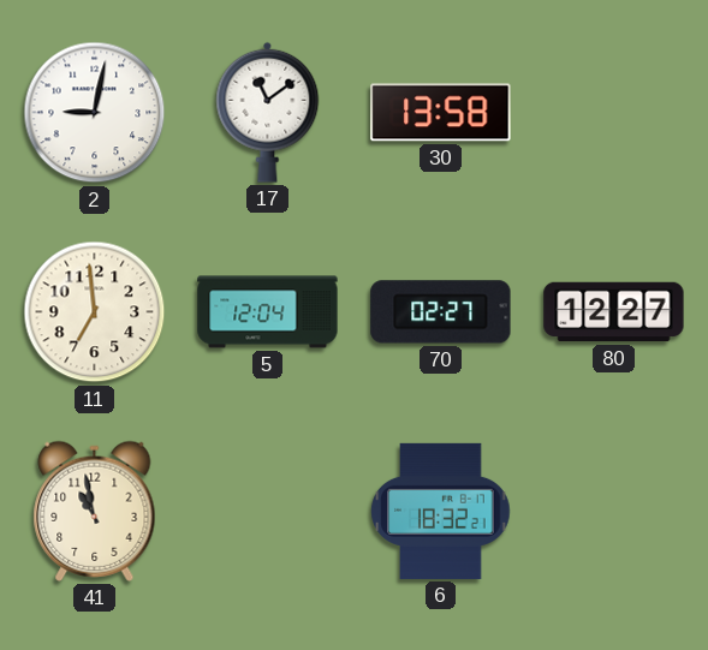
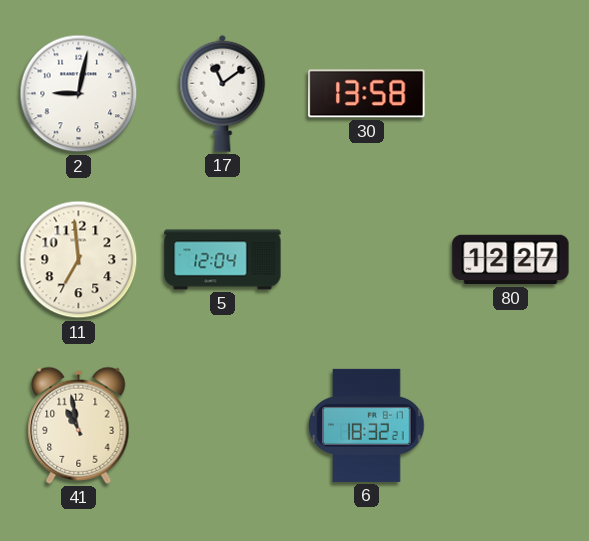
70: 02:27 -> none
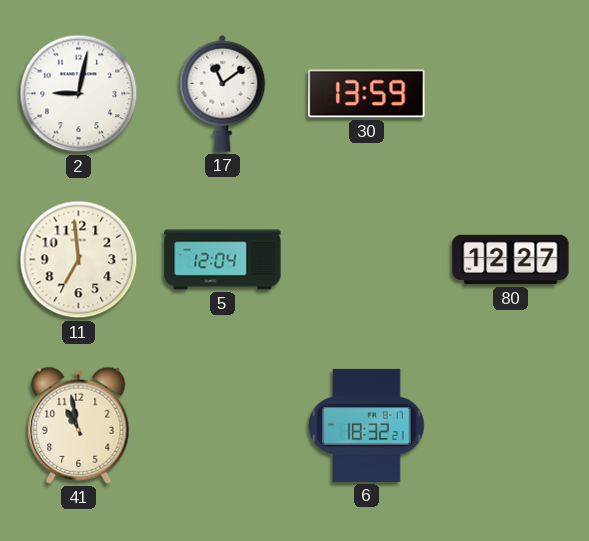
30: 13:58 -> 13:59
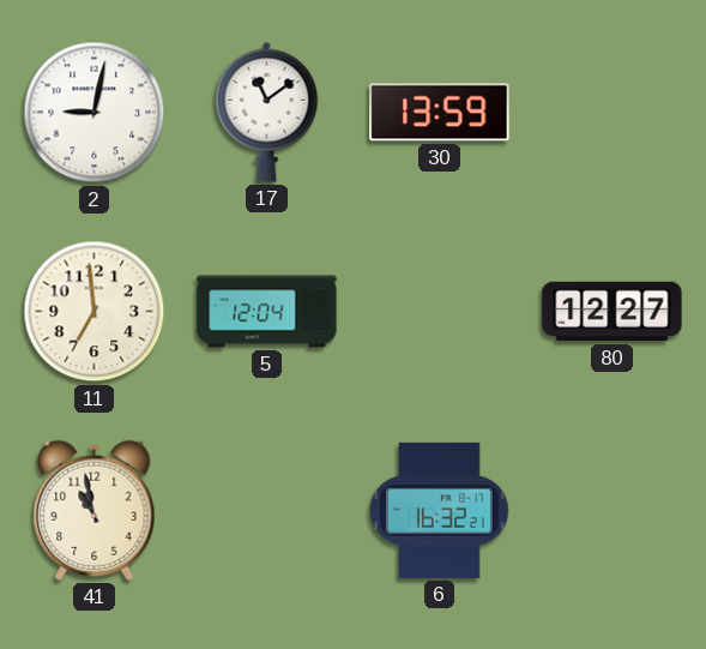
6: 18:32 -> 16:32
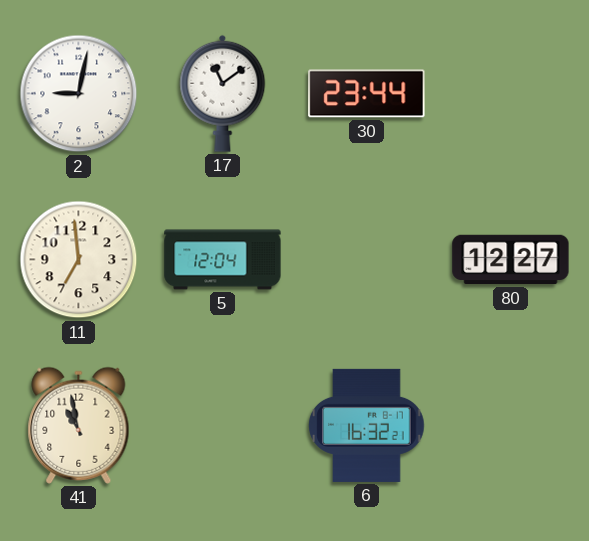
30: 13:59 -> 23:44
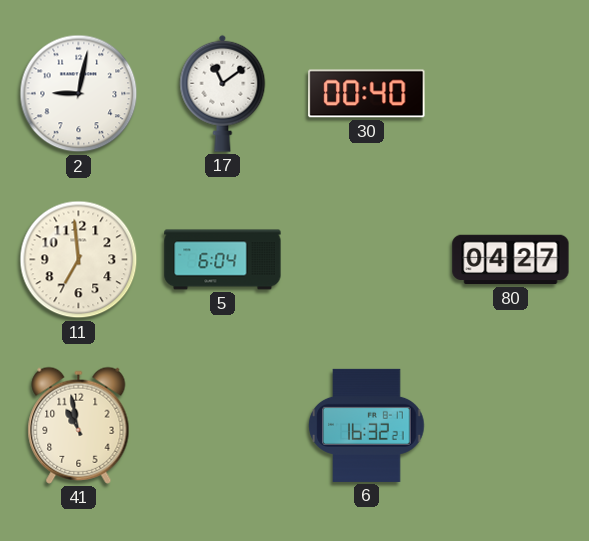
30: 23:44 -> 00:40
5: 12:04 -> 6:04
80: 12:27 -> 04:27
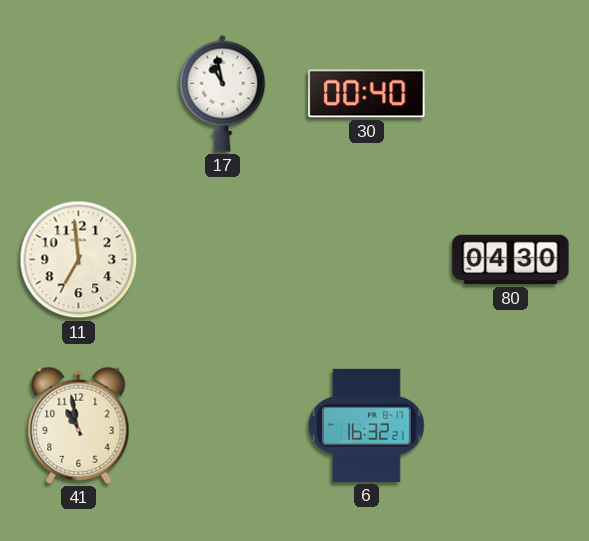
2: 9:02 -> none
17: 11:09 -> 10:58
5: 6:04 -> none
80: 04:27 -> 04:30
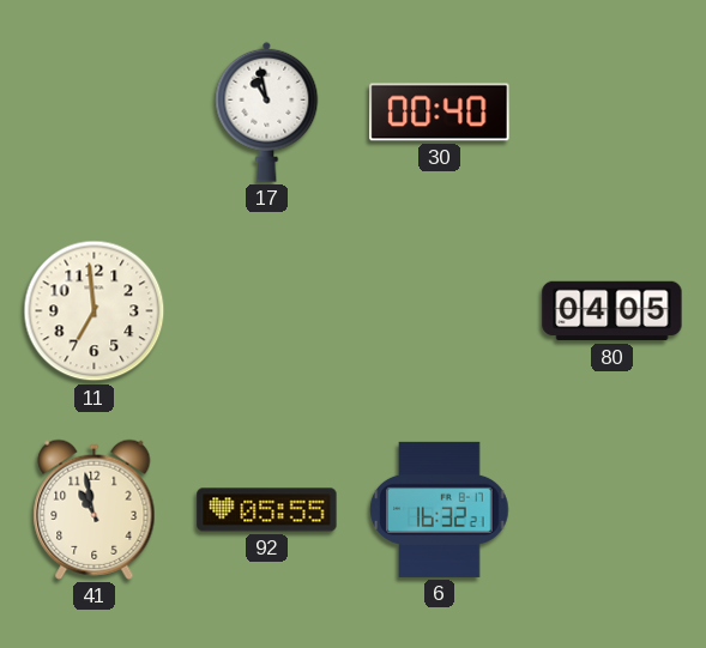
80: 04:30 -> 04:05
92: none -> 05:55
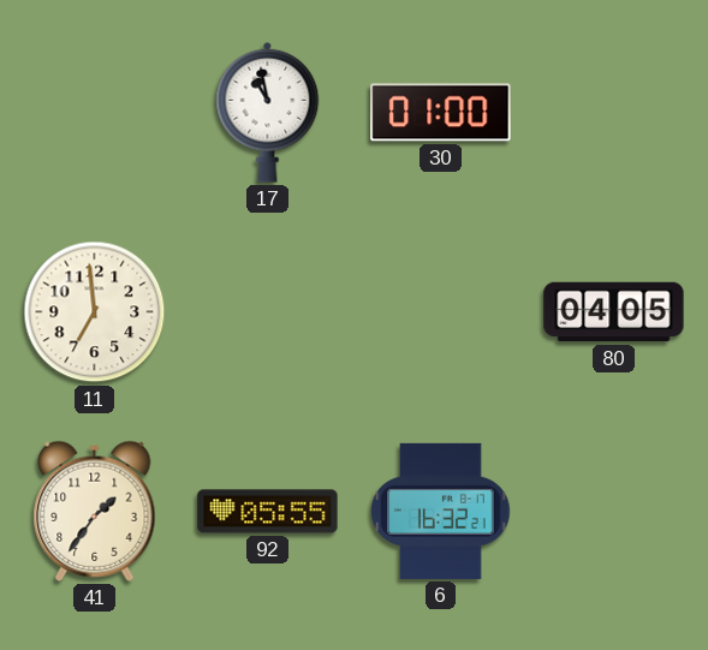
30: 00:40 -> 01:00
41: 10:58 -> 1:36
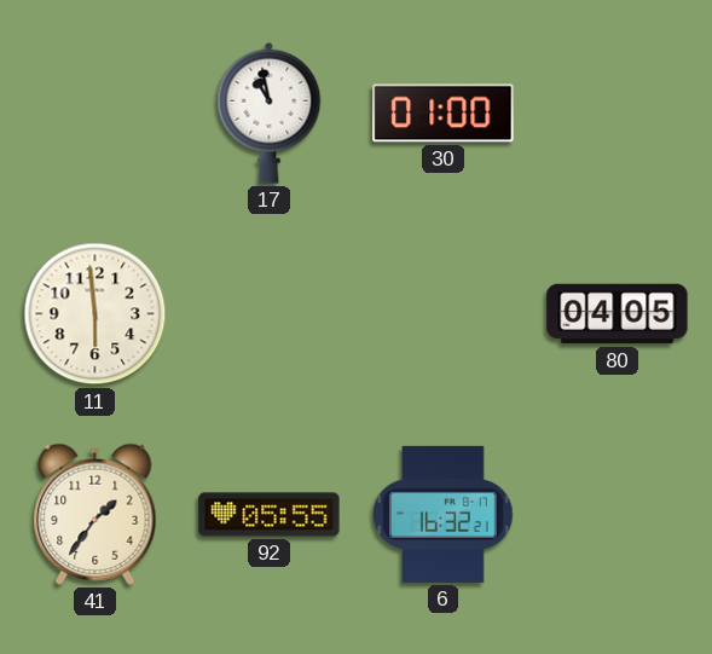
11: 6:59 -> 5:59
